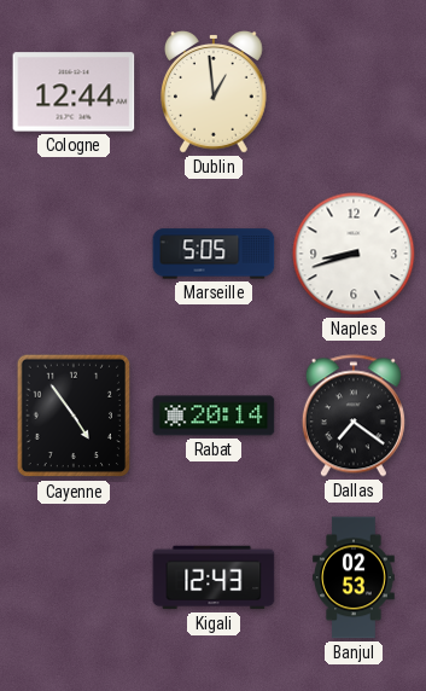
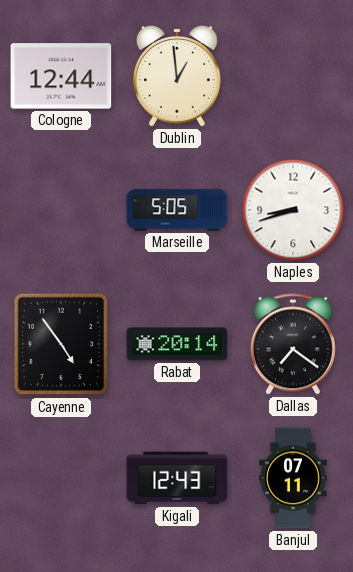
Banjul: 02:53 -> 07:11
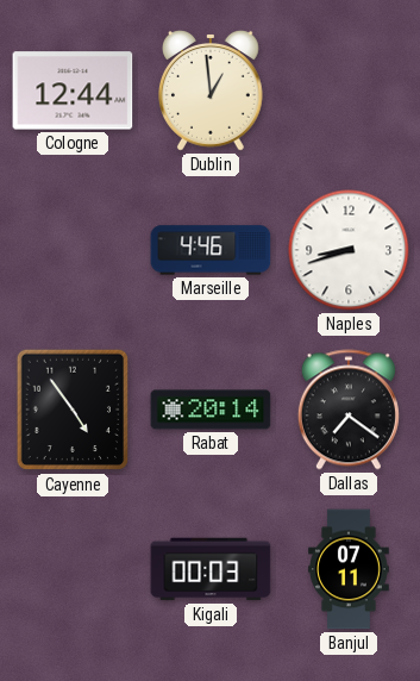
Marseille: 5:05 -> 4:46
Kigali: 12:43 -> 00:03
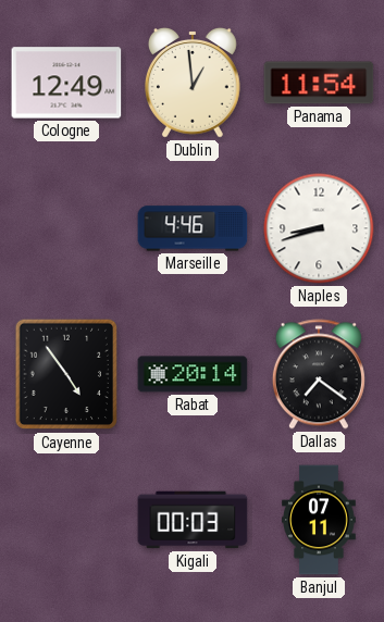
Cologne: 12:44 -> 12:49
Panama: none -> 11:54
